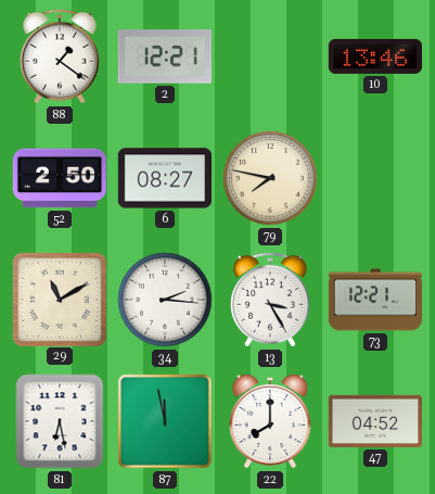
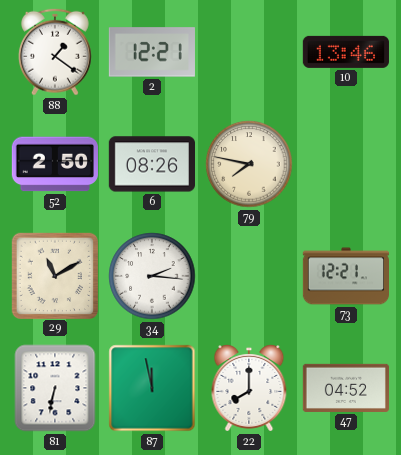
6: 08:27 -> 08:26
13: 3:25 -> none
81: 6:28 -> 6:32
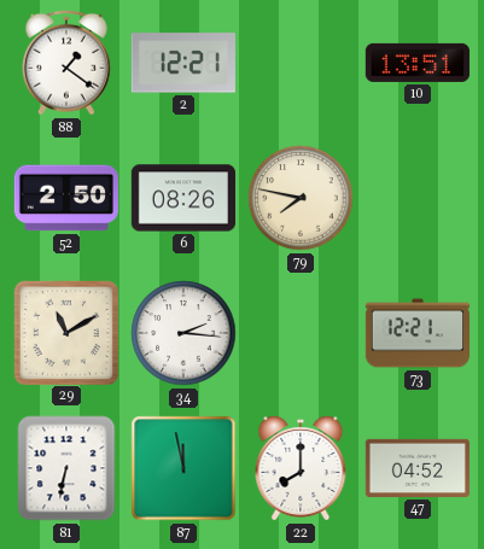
10: 13:46 -> 13:51
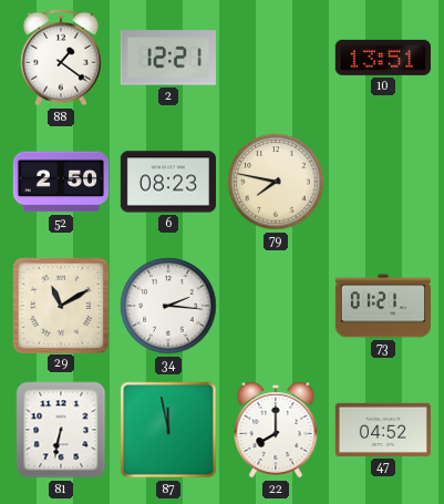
6: 08:26 -> 08:23
73: 12:21 -> 01:21
